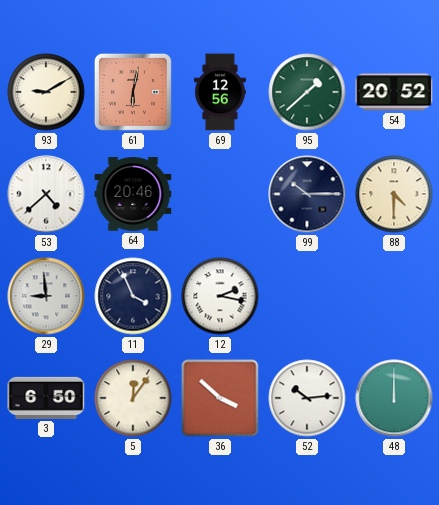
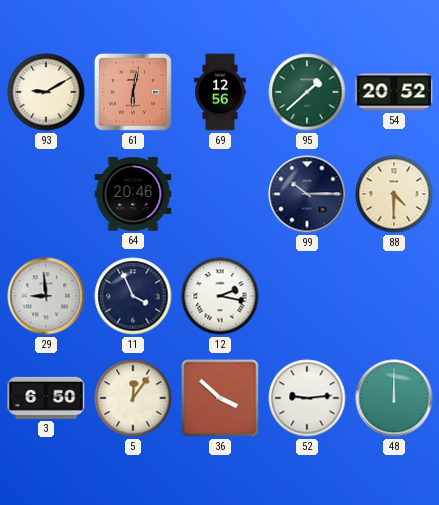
53: 4:38 -> none
52: 10:14 -> 9:14
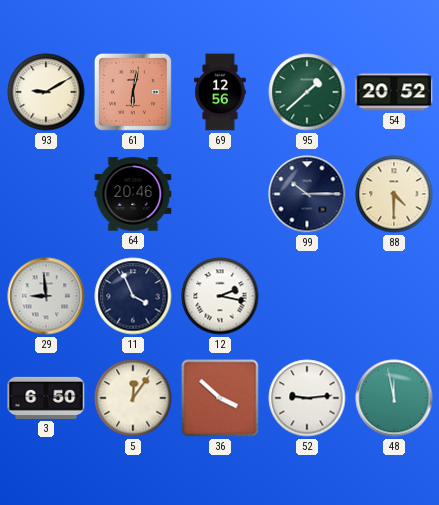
48: 12:00 -> 11:58
